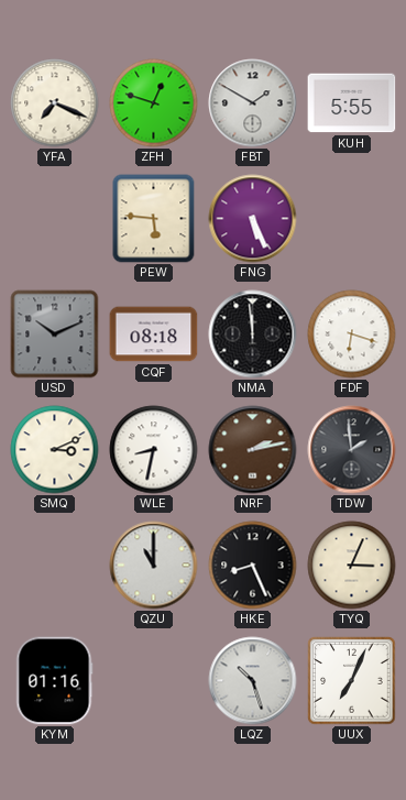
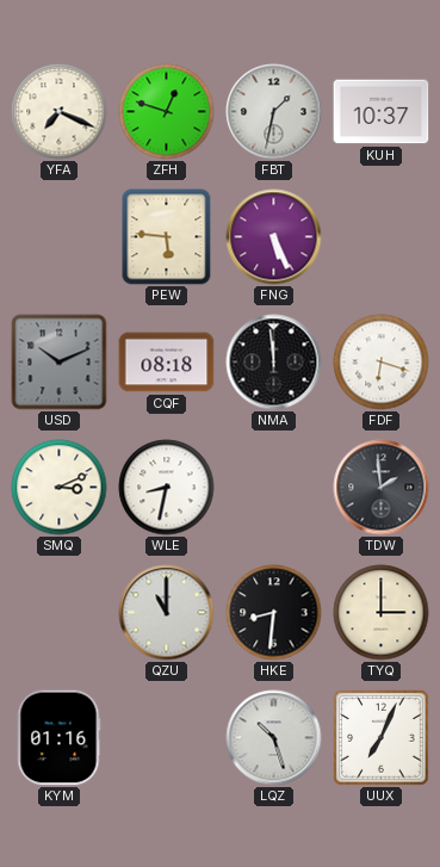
FBT: 1:50 -> 1:32
KUH: 5:55 -> 10:37
NRF: 2:13 -> none
HKE: 8:26 -> 8:31
TYQ: 3:04 -> 3:00
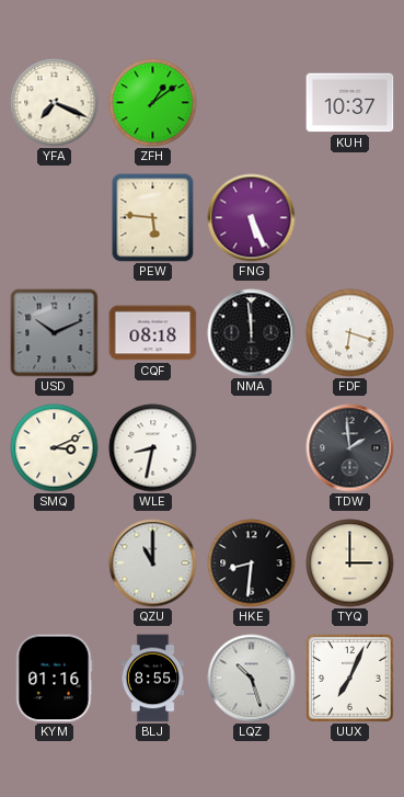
ZFH: 12:48 -> 1:09
FBT: 1:32 -> none
BLJ: none -> 8:55
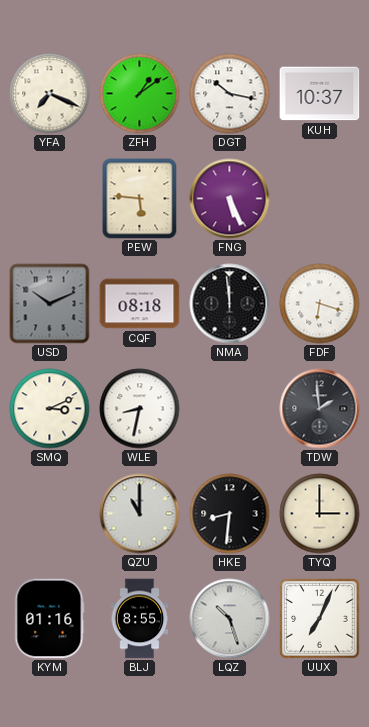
DGT: none -> 10:17
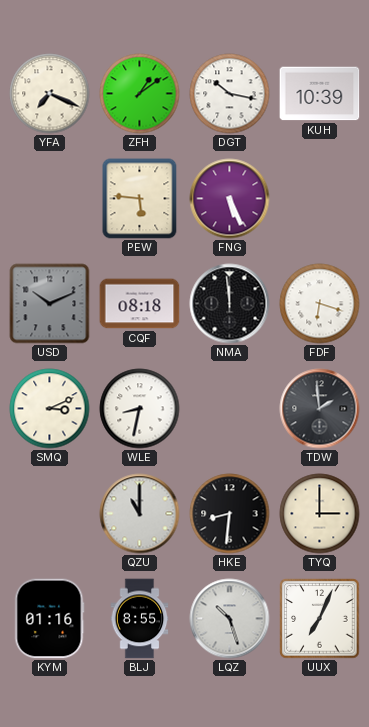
KUH: 10:37 -> 10:39
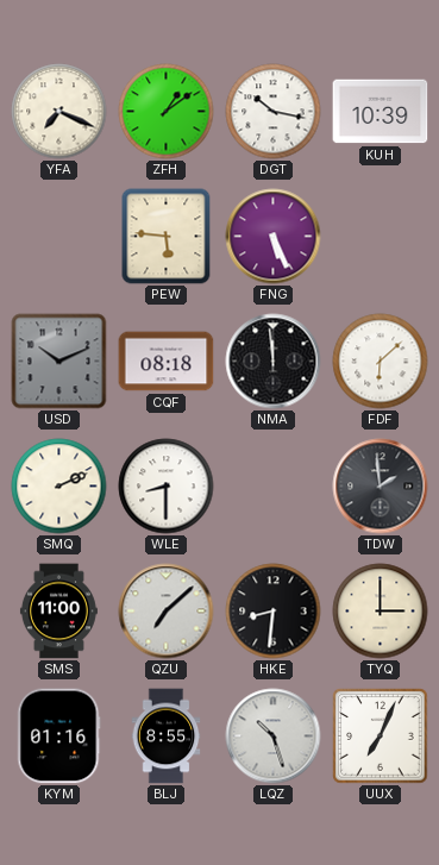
FDF: 6:18 -> 6:08
SMQ: 3:11 -> 2:11
WLE: 8:32 -> 8:30
SMS: none -> 11:00
QZU: 11:00 -> 7:08
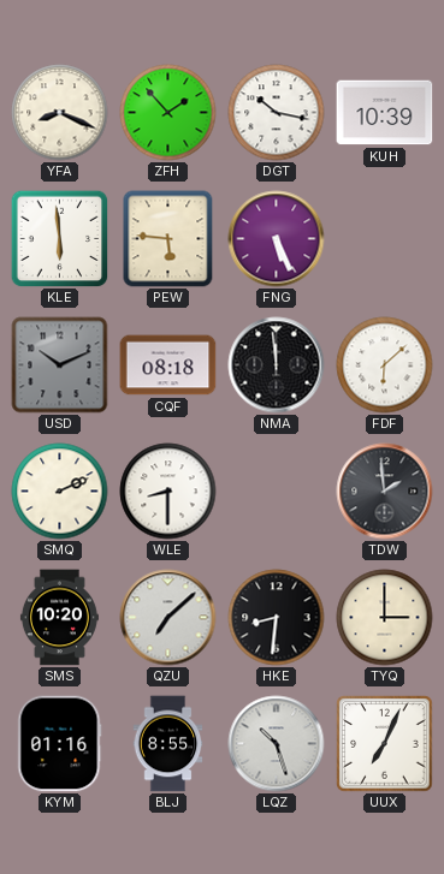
YFA: 7:19 -> 8:19
ZFH: 1:09 -> 1:53
KLE: none -> 5:59
SMS: 11:00 -> 10:20
